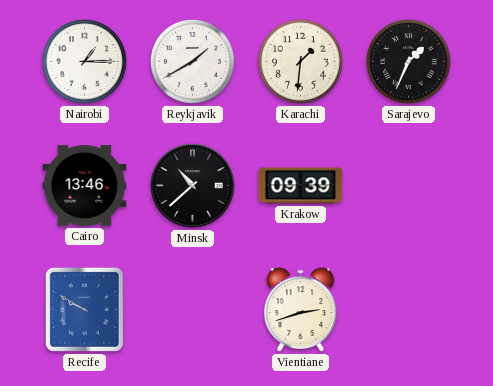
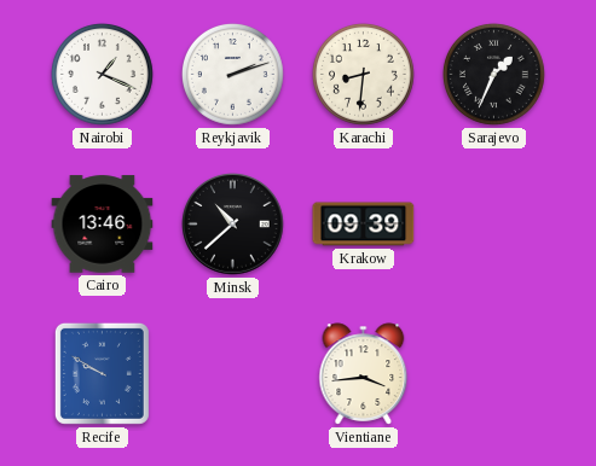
Nairobi: 1:15 -> 1:19
Reykjavik: 1:40 -> 2:12
Karachi: 1:31 -> 8:31
Vientiane: 2:42 -> 3:44
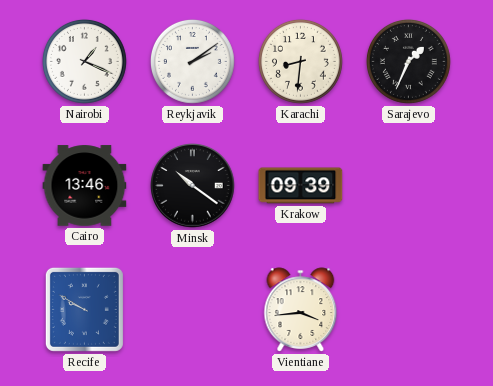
Reykjavik: 2:12 -> 2:09
Minsk: 10:38 -> 10:21
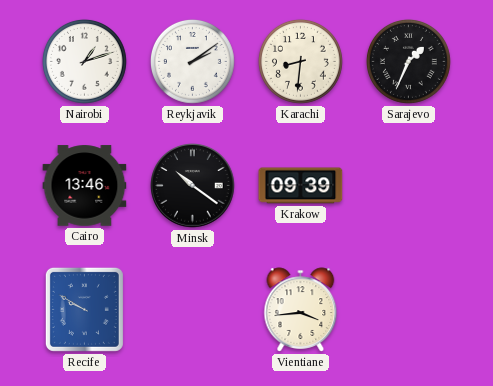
Nairobi: 1:19 -> 1:12
